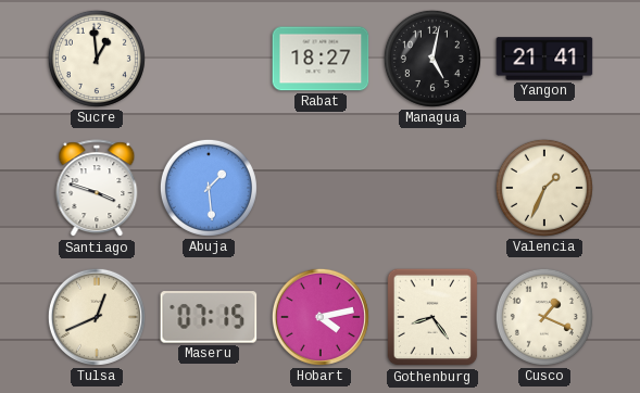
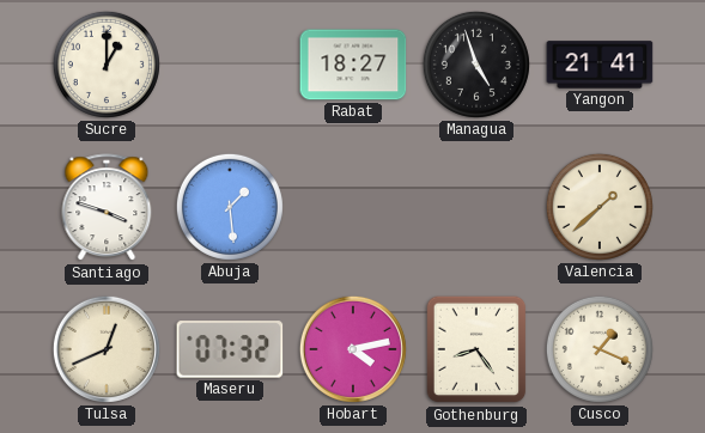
Sucre: 12:59 -> 1:00
Managua: 5:02 -> 4:57
Valencia: 1:34 -> 1:38
Maseru: 07:15 -> 07:32
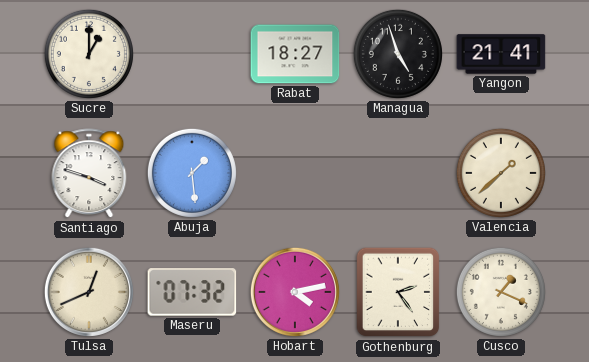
Gothenburg: 8:24 -> 2:24
